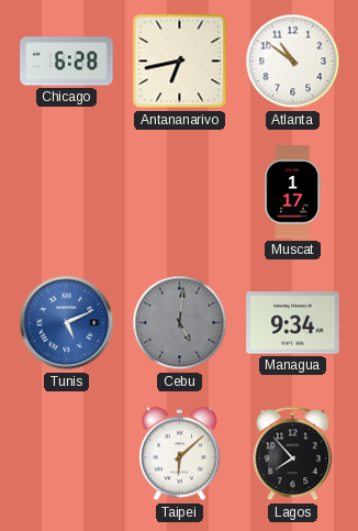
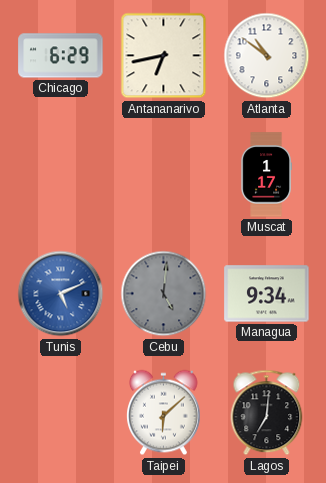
Chicago: 6:28 -> 6:29
Lagos: 7:53 -> 7:01
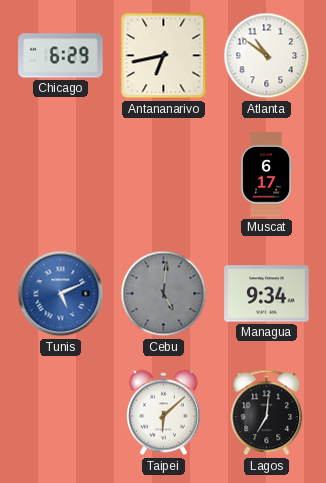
Muscat: 1:17 -> 6:17
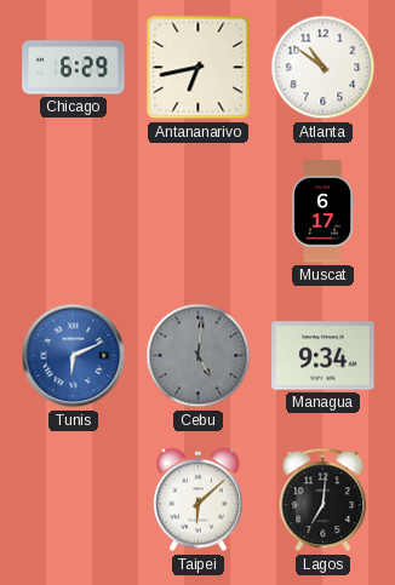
Tunis: 5:11 -> 6:11
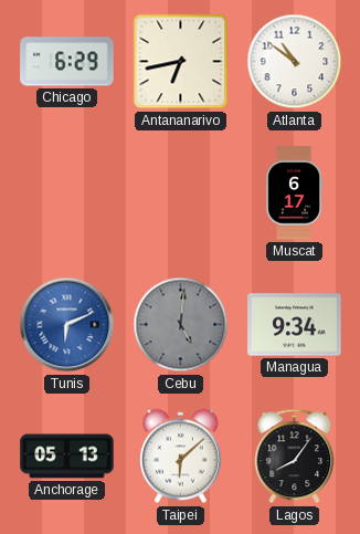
Anchorage: none -> 05:13
Lagos: 7:01 -> 8:06
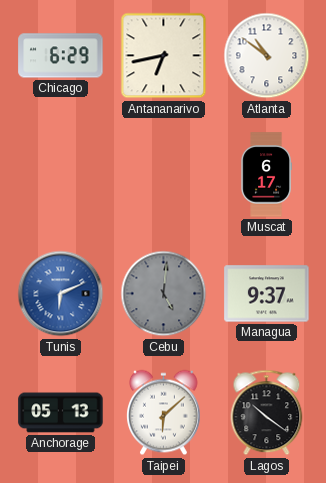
Managua: 9:34 -> 9:37
Lagos: 8:06 -> 10:21
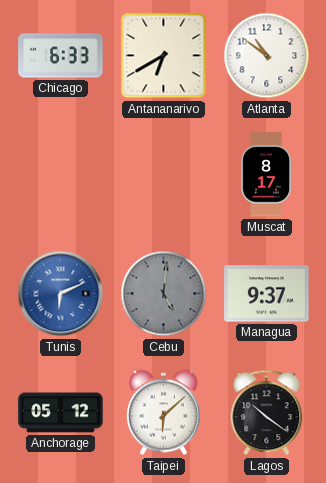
Chicago: 6:29 -> 6:33
Antananarivo: 6:43 -> 6:40
Muscat: 6:17 -> 8:17
Anchorage: 05:13 -> 05:12
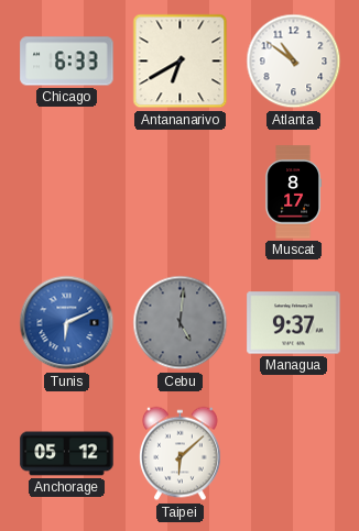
Lagos: 10:21 -> none
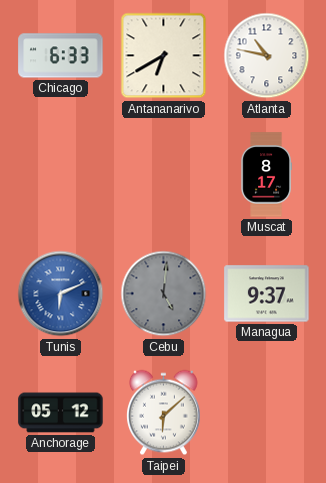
Atlanta: 10:51 -> 10:47
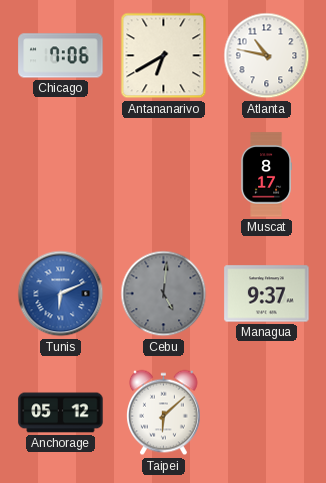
Chicago: 6:33 -> 7:06
